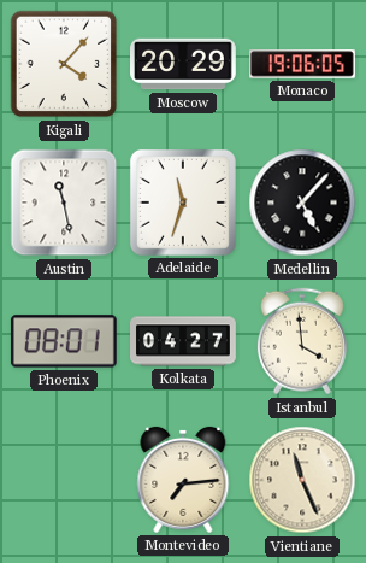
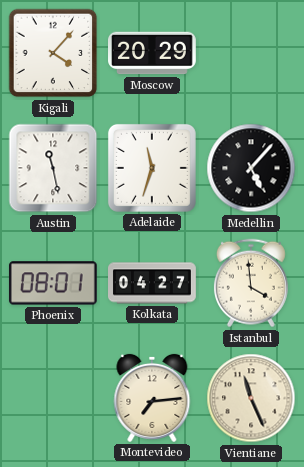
Monaco: 19:06 -> none
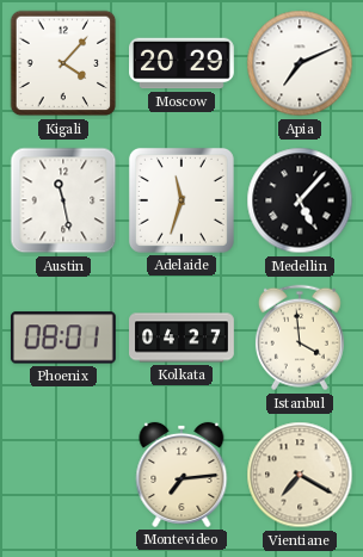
Apia: none -> 7:11
Vientiane: 11:26 -> 7:20
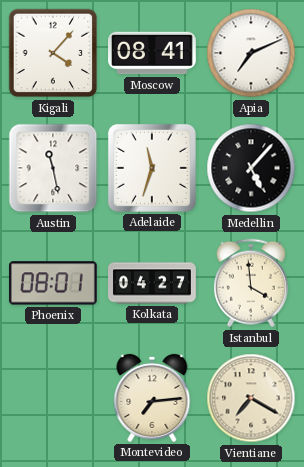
Moscow: 20:29 -> 08:41
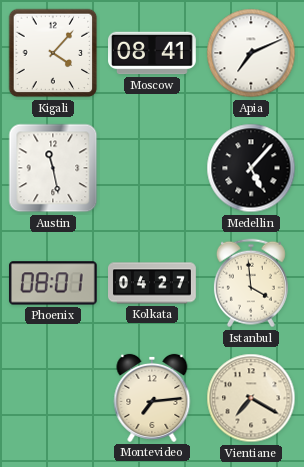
Adelaide: 11:33 -> none
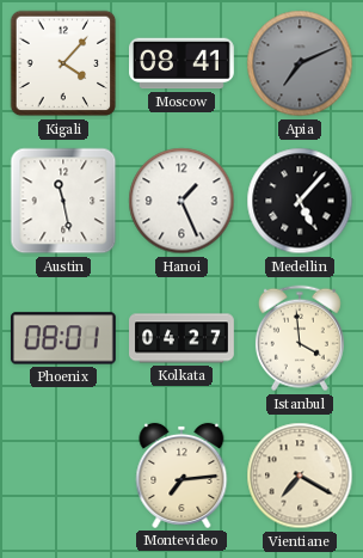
Apia dial: white -> grey
Hanoi: none -> 1:26
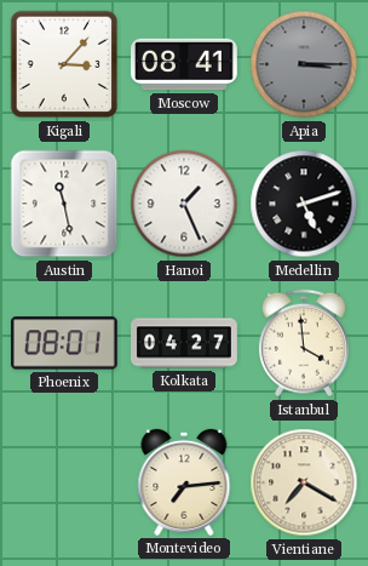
Kigali: 4:07 -> 3:07
Apia: 7:11 -> 3:15
Medellin: 5:07 -> 5:12
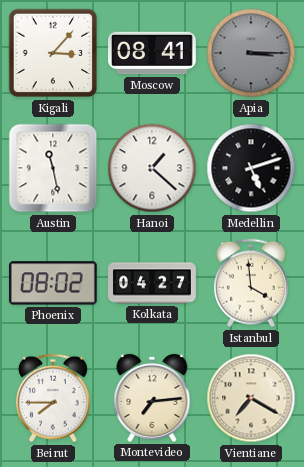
Hanoi: 1:26 -> 1:22
Phoenix: 08:01 -> 08:02
Beirut: none -> 7:45
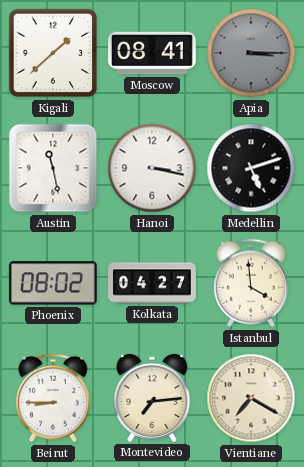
Kigali: 3:07 -> 1:38
Hanoi: 1:22 -> 3:17
Beirut: 7:45 -> 8:45
